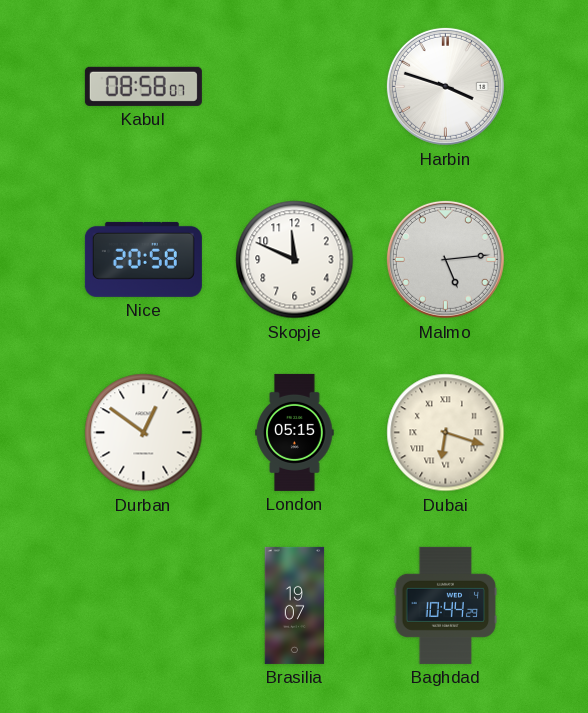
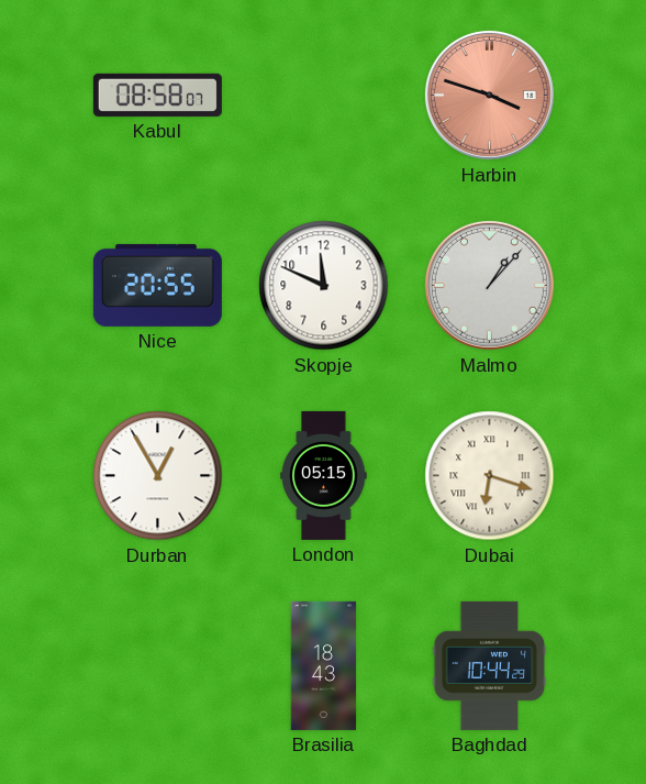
Harbin dial: white -> salmon
Nice: 20:58 -> 20:55
Malmo: 5:14 -> 1:07
Durban: 12:51 -> 12:55
Brasilia: 19:07 -> 18:43
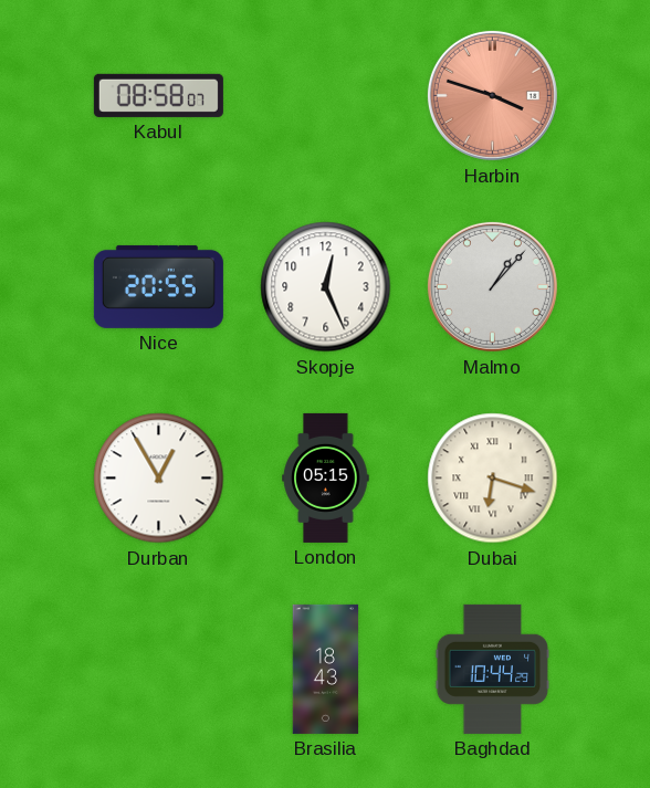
Skopje: 11:49 -> 12:26
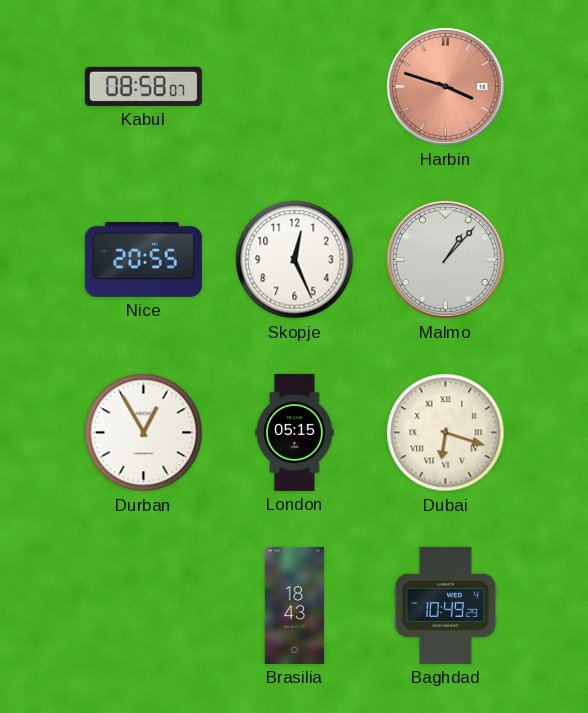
Baghdad: 10:44 -> 10:49
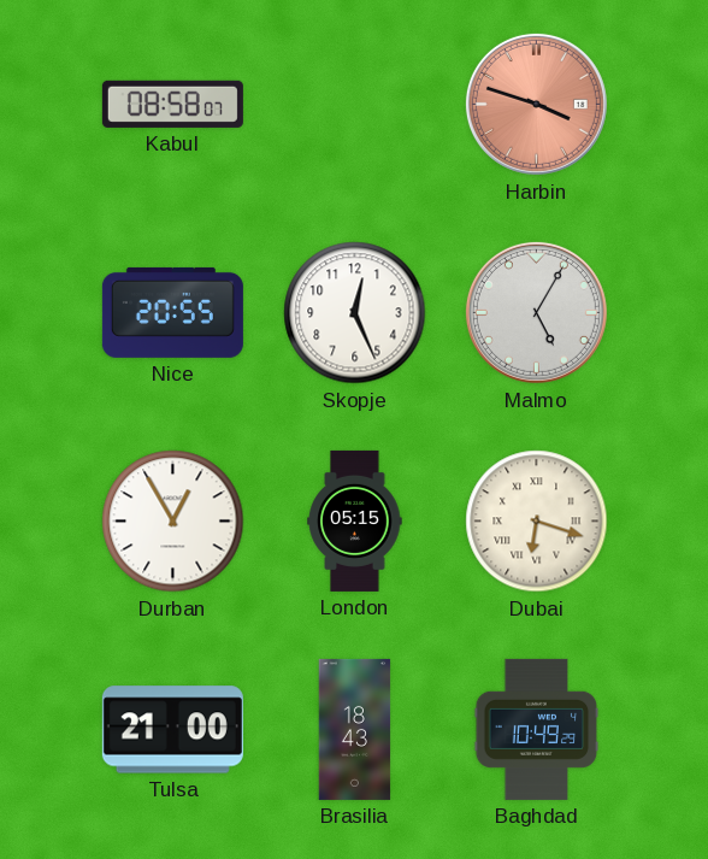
Malmo: 1:07 -> 5:05
Tulsa: none -> 21:00
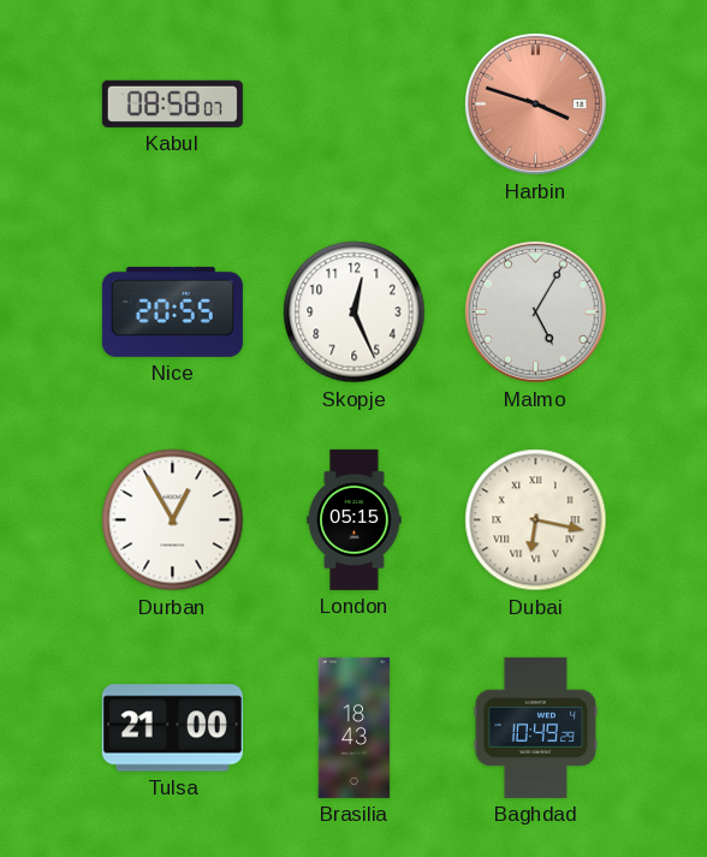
Dubai: 6:18 -> 6:17
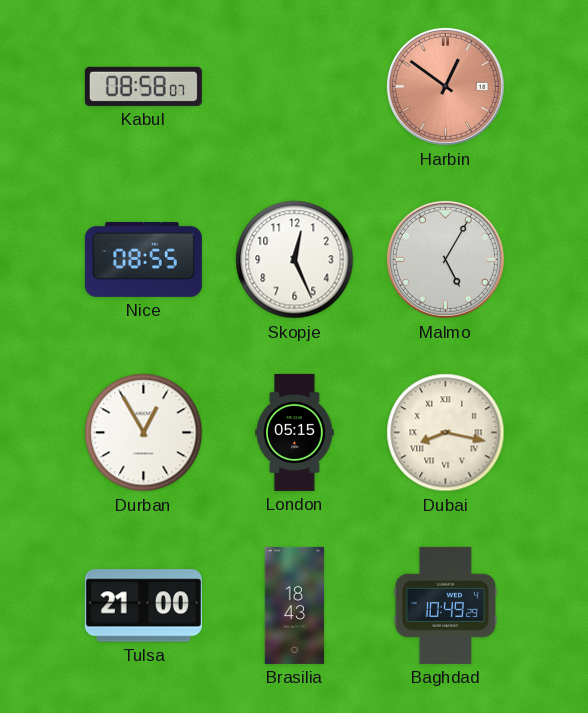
Harbin: 3:48 -> 12:51
Nice: 20:55 -> 08:55
Dubai: 6:17 -> 8:17
